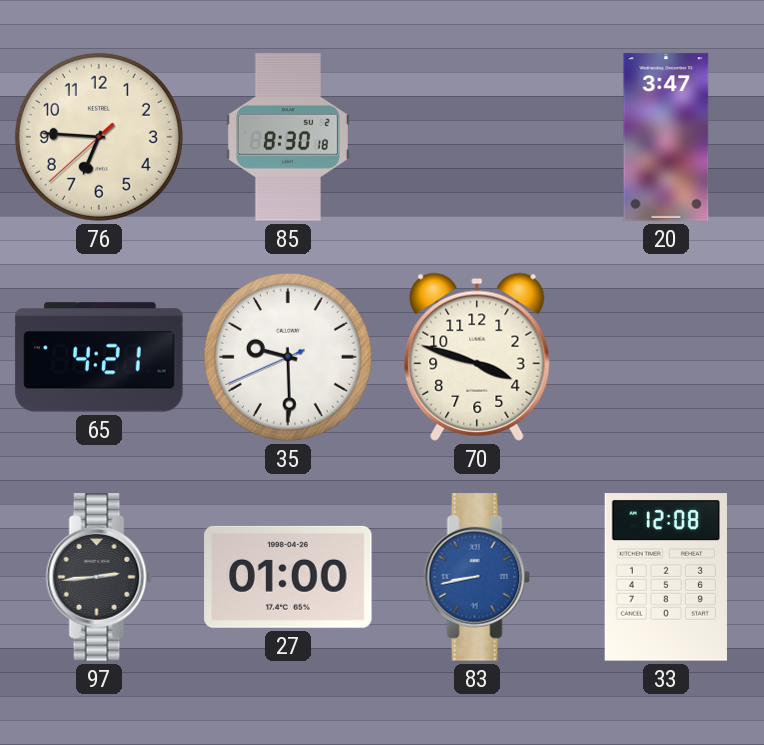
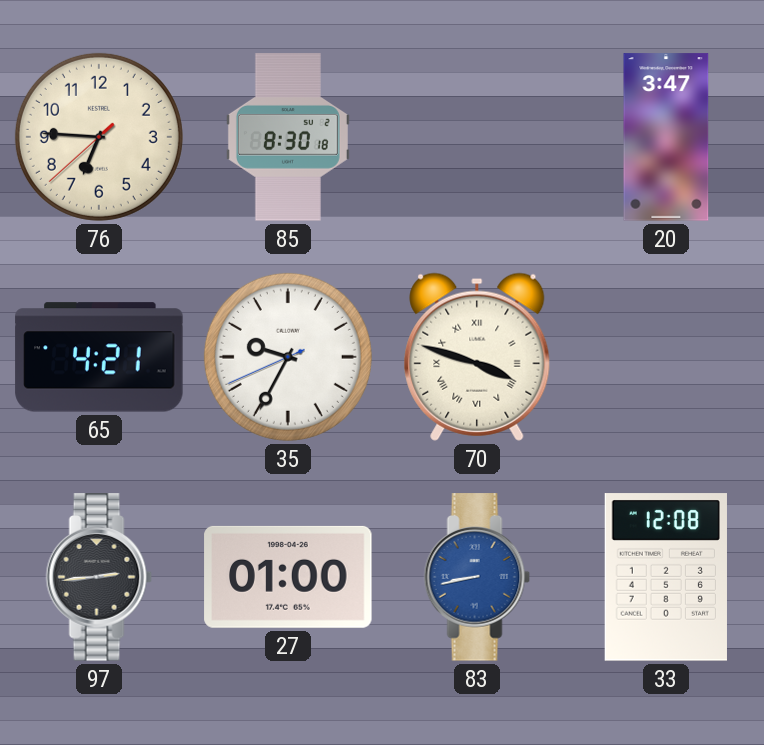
35: 9:29 -> 9:34
70 numerals: Arabic -> Roman
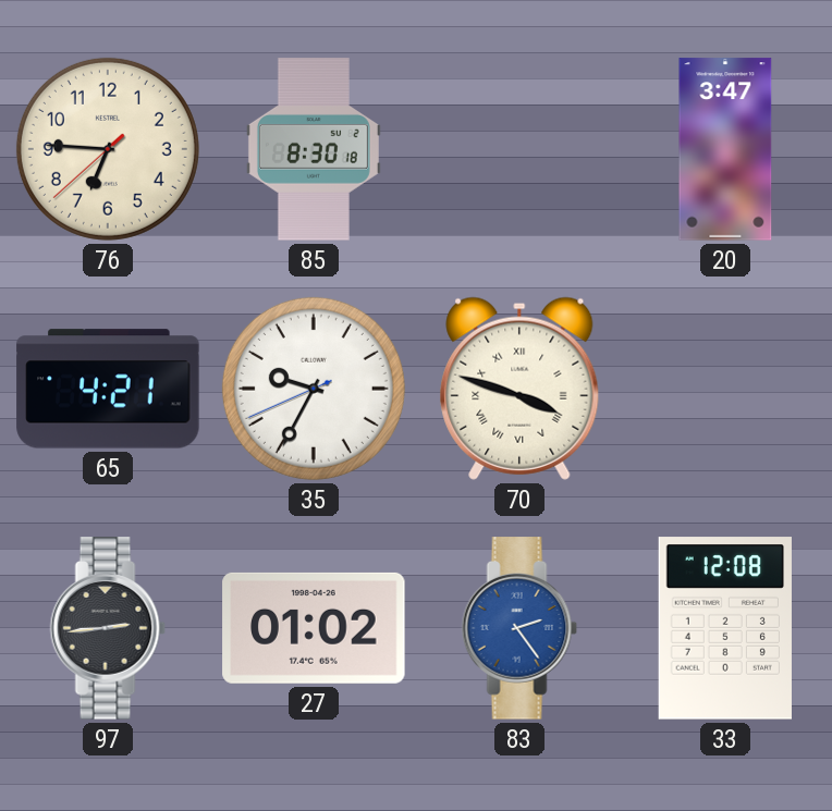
27: 01:00 -> 01:02
83: 8:43 -> 2:24
